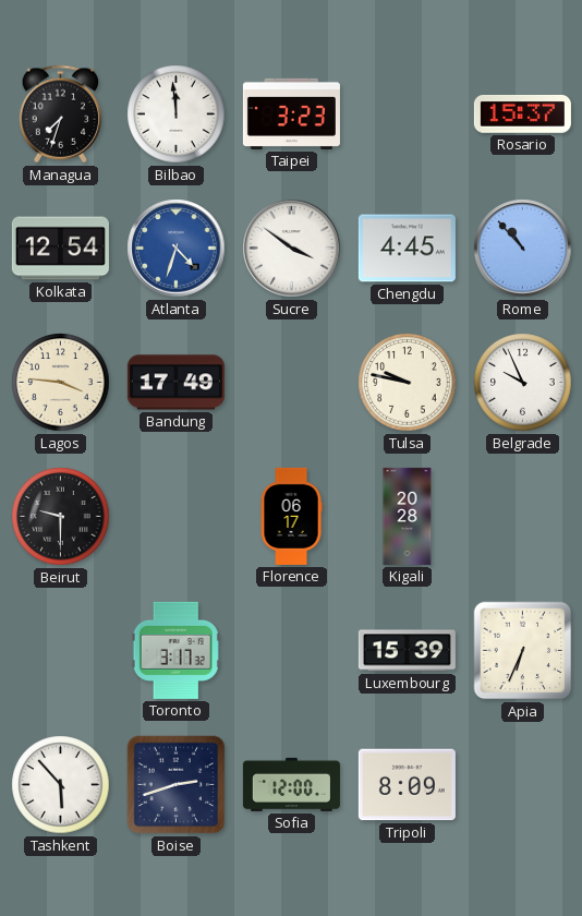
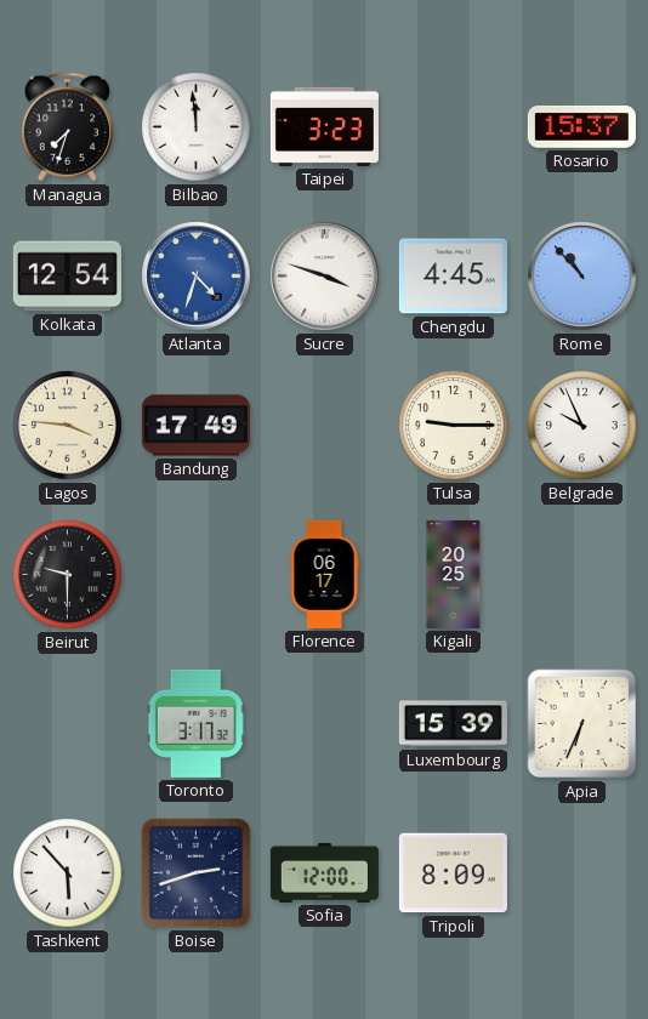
Sucre: 3:51 -> 3:48
Tulsa: 9:47 -> 9:15
Kigali: 20:28 -> 20:25
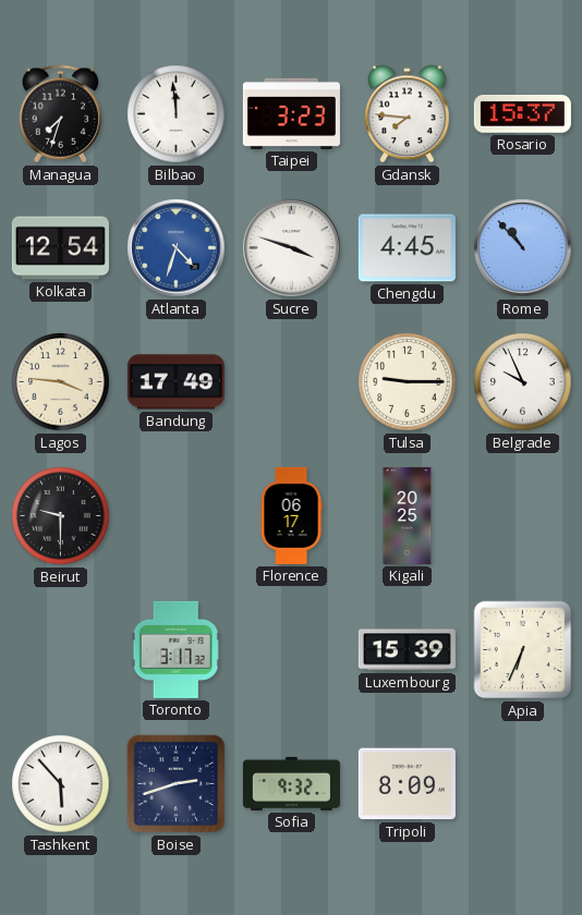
Gdansk: none -> 7:46
Sofia: 12:00 -> 9:32
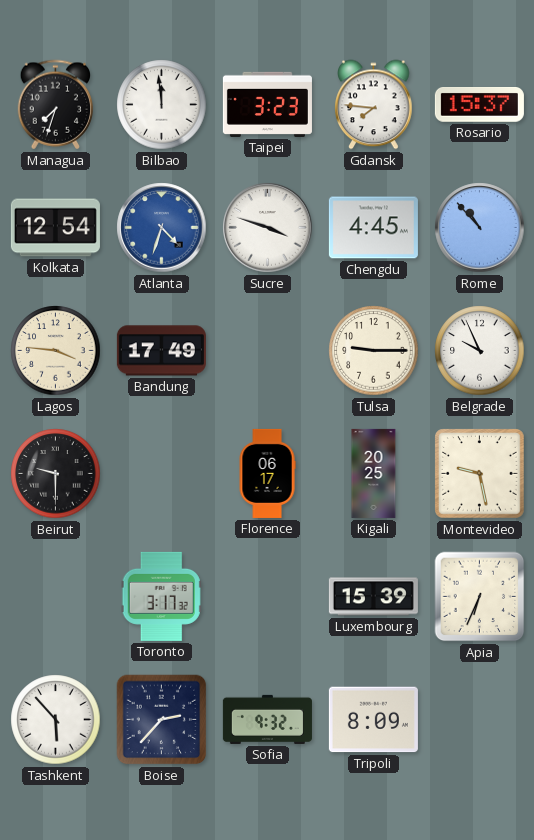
Montevideo: none -> 9:28
Boise: 2:42 -> 2:37
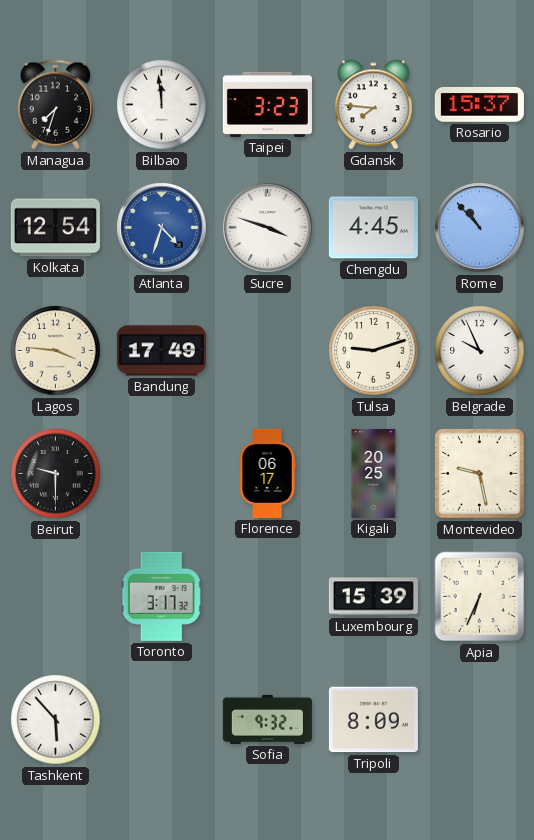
Tulsa: 9:15 -> 9:12
Boise: 2:37 -> none
